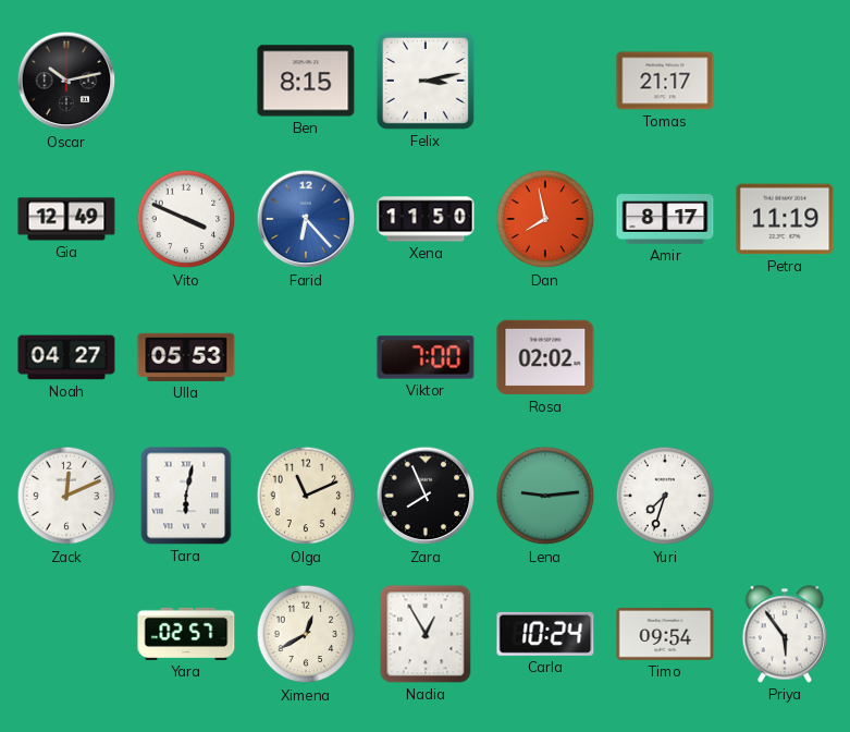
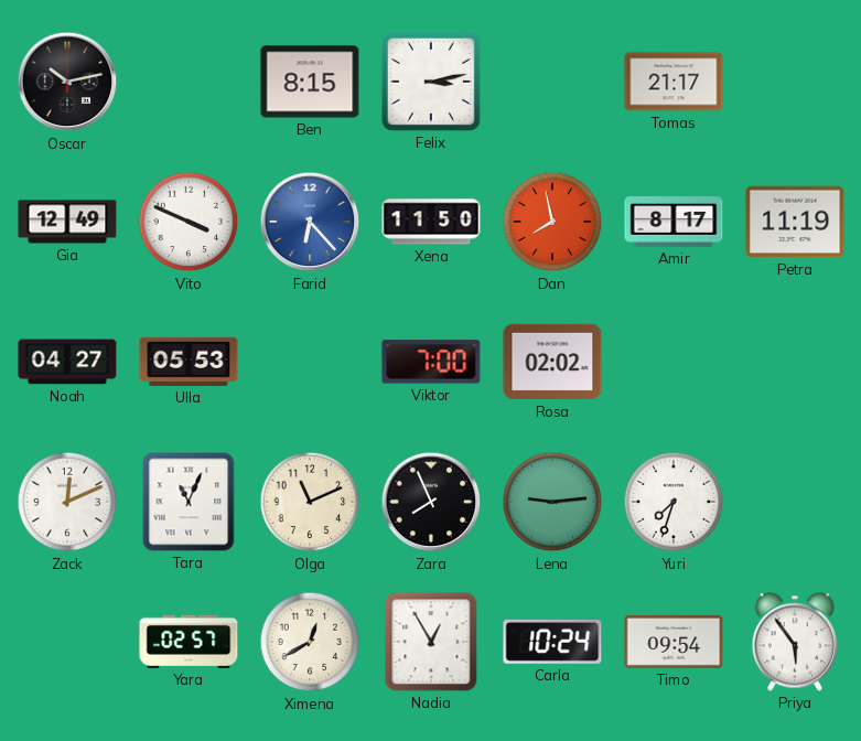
Tara: 6:02 -> 11:04
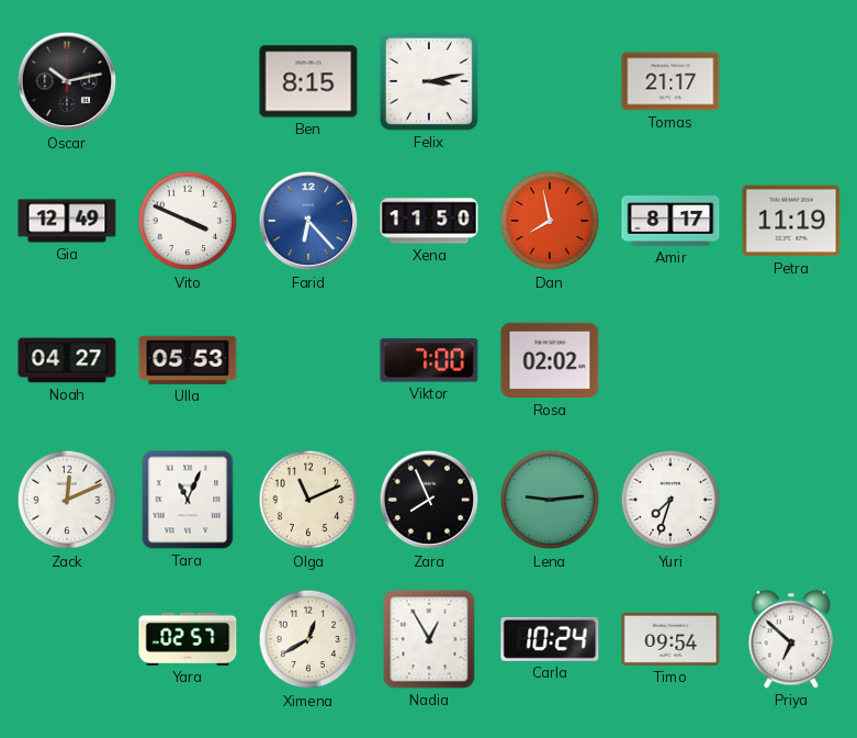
Priya: 5:54 -> 6:52
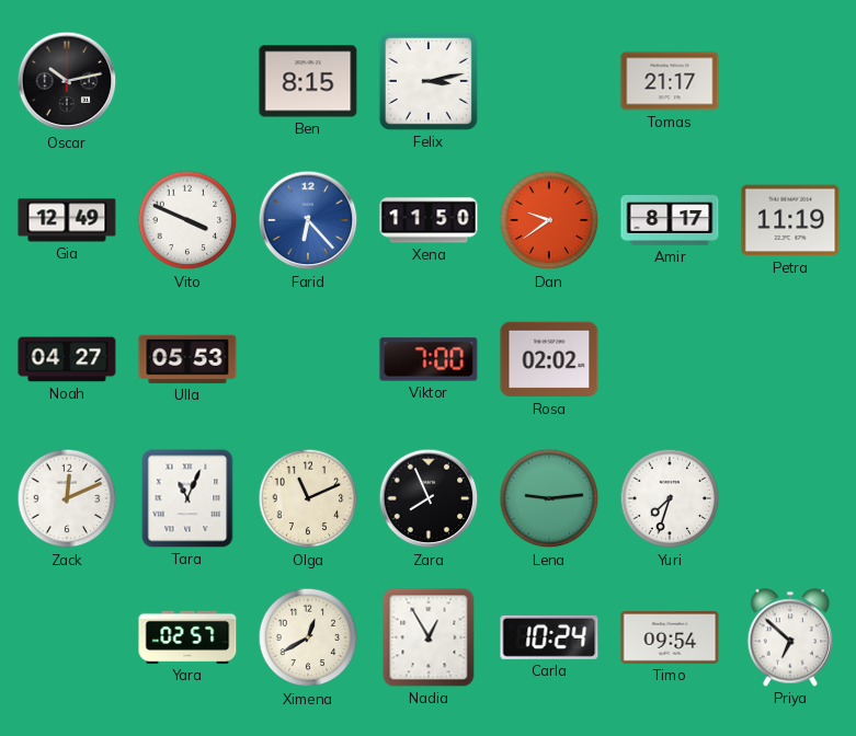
Dan: 7:58 -> 9:39
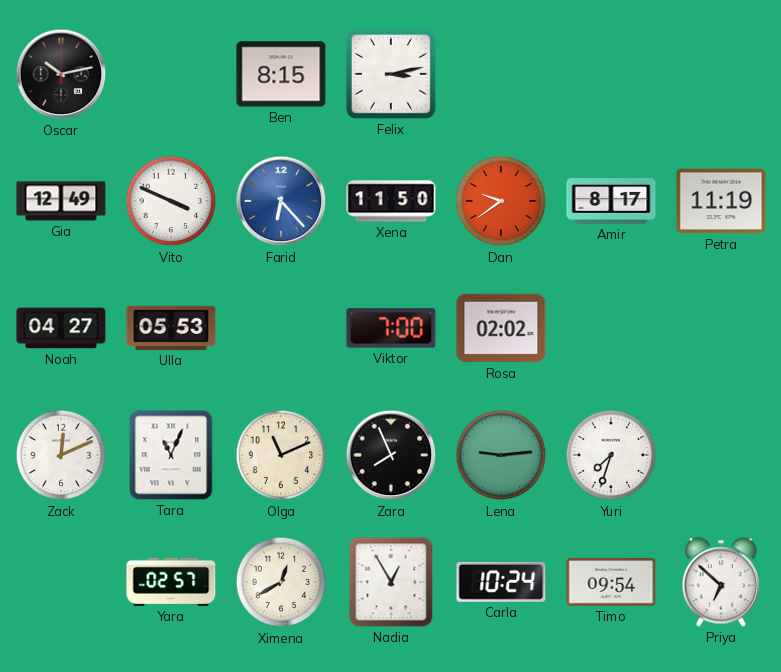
Tomas: 21:17 -> none
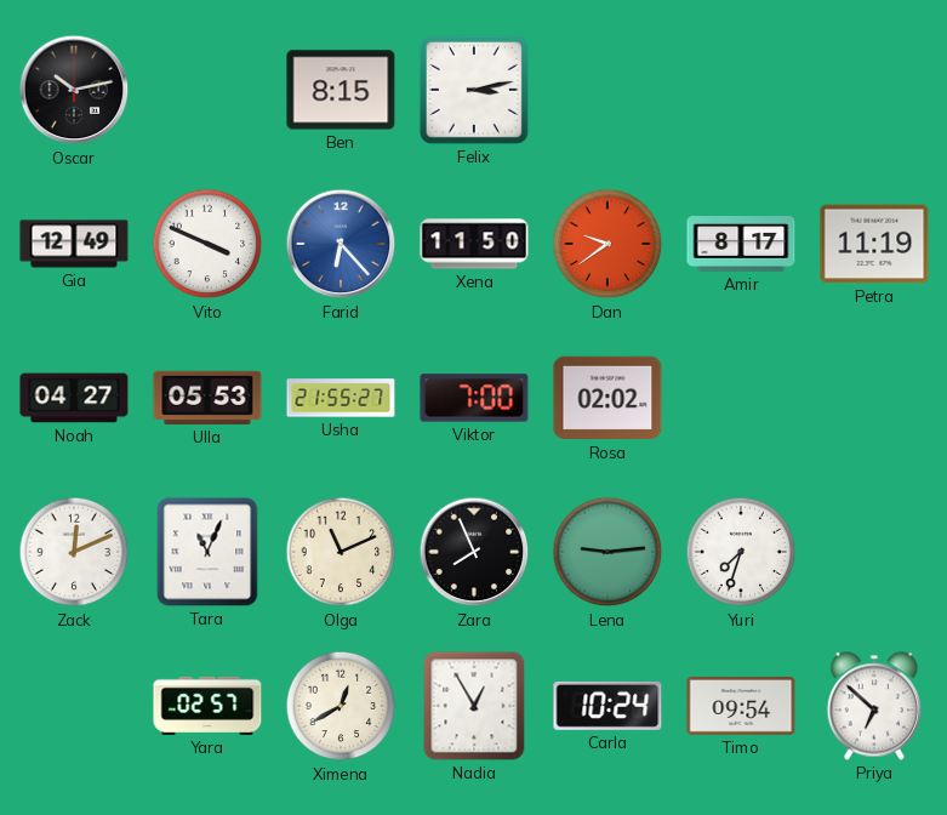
Usha: none -> 21:55
